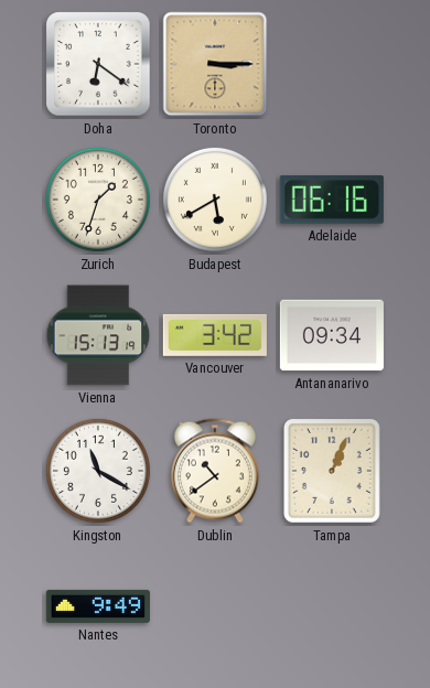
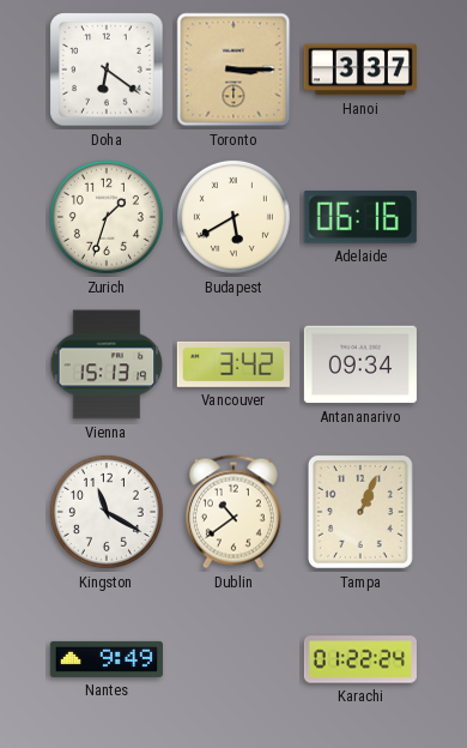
Hanoi: none -> 3:37
Karachi: none -> 01:22
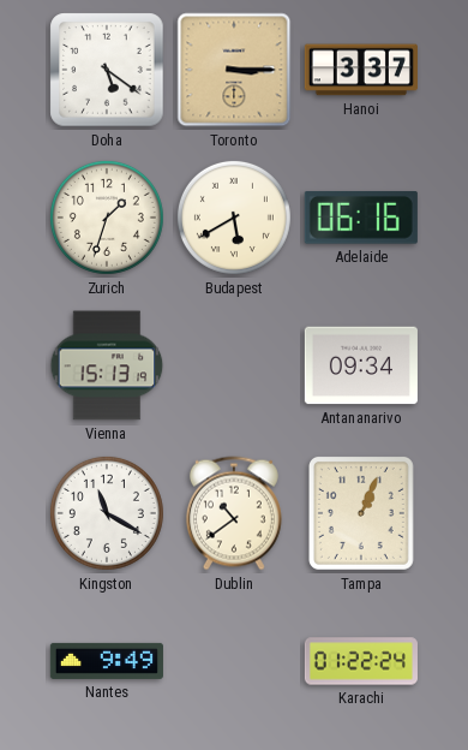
Doha: 6:21 -> 5:21
Vancouver: 3:42 -> none
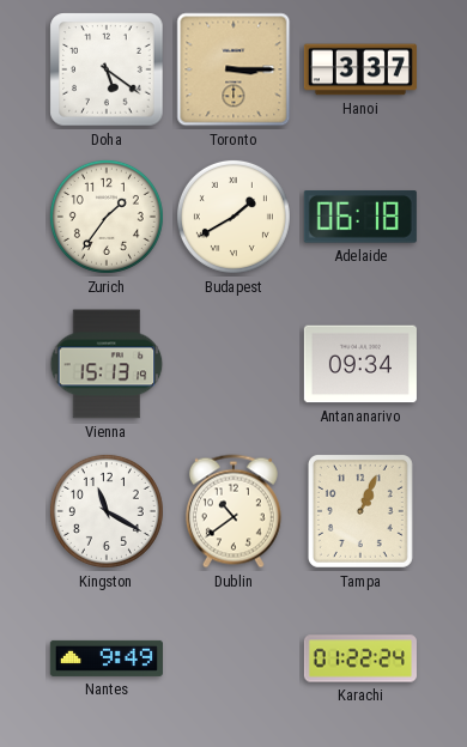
Zurich: 1:33 -> 1:36
Budapest: 5:40 -> 1:40
Adelaide: 06:16 -> 06:18
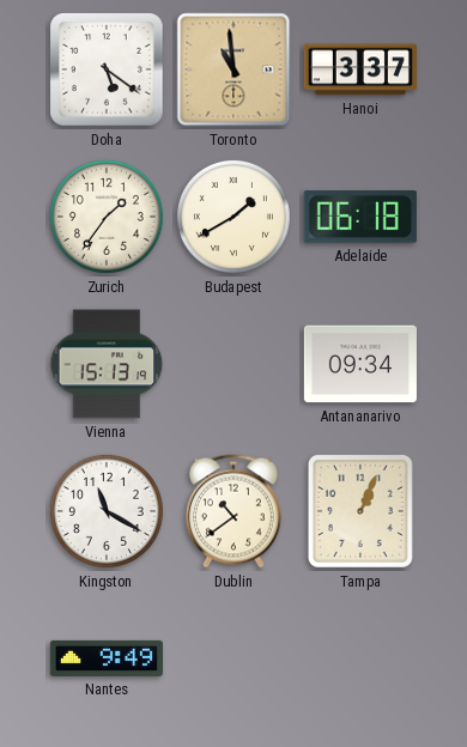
Toronto: 3:15 -> 10:59
Karachi: 01:22 -> none
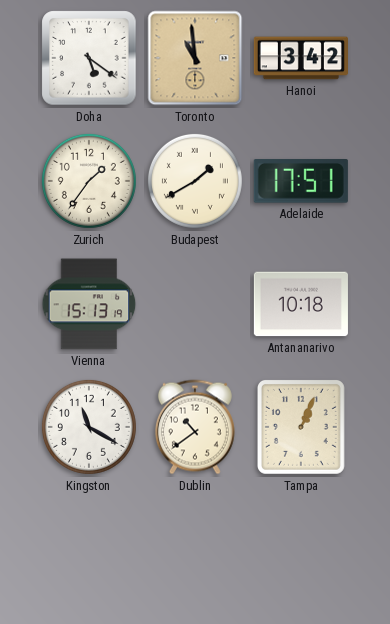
Hanoi: 3:37 -> 3:42
Adelaide: 06:18 -> 17:51
Antananarivo: 09:34 -> 10:18
Nantes: 9:49 -> none
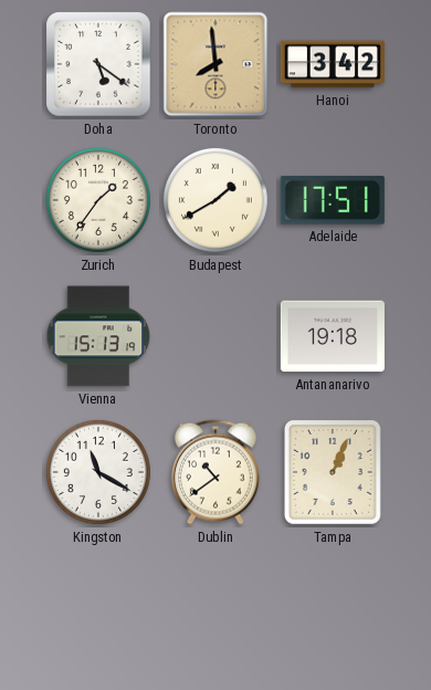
Toronto: 10:59 -> 7:59
Antananarivo: 10:18 -> 19:18
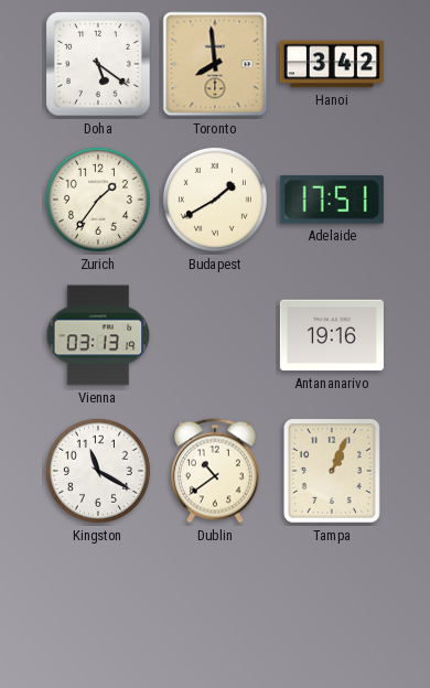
Vienna: 15:13 -> 03:13
Antananarivo: 19:18 -> 19:16
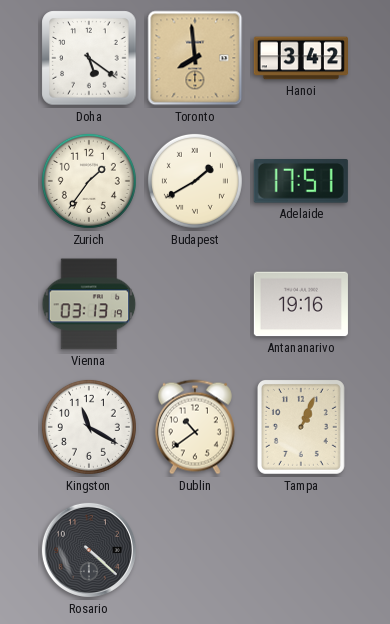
Rosario: none -> 4:22
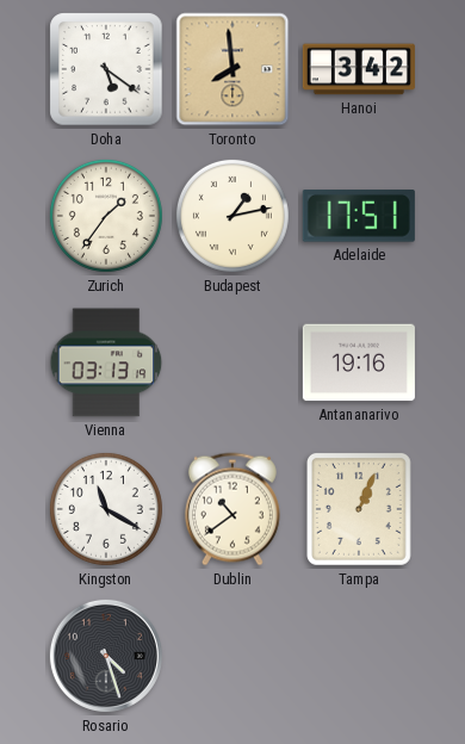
Budapest: 1:40 -> 1:13
Rosario: 4:22 -> 4:27
